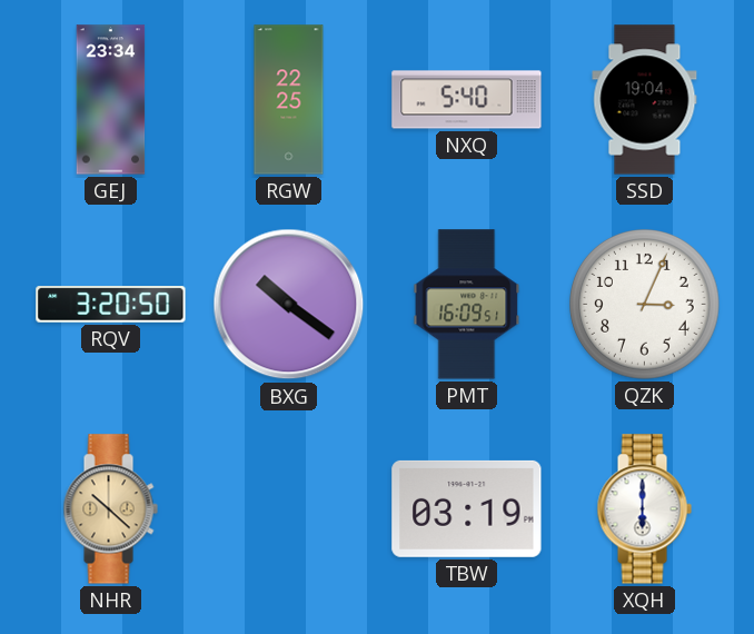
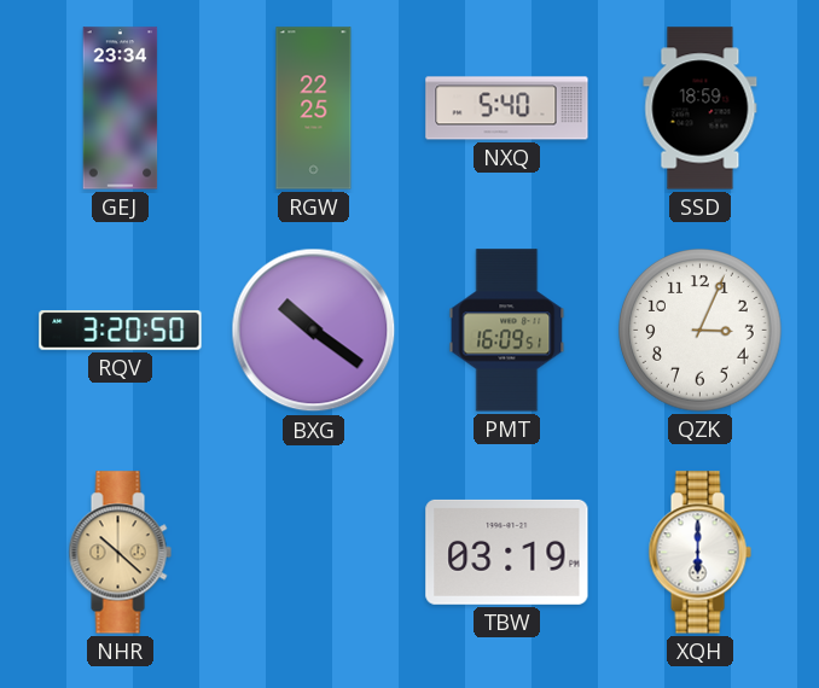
SSD: 19:04 -> 18:59
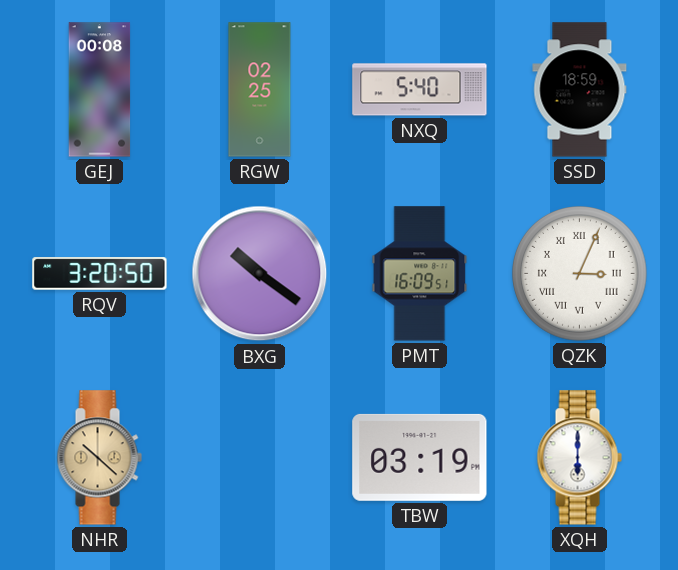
GEJ: 23:34 -> 00:08
RGW: 22:25 -> 02:25
QZK numerals: Arabic -> Roman
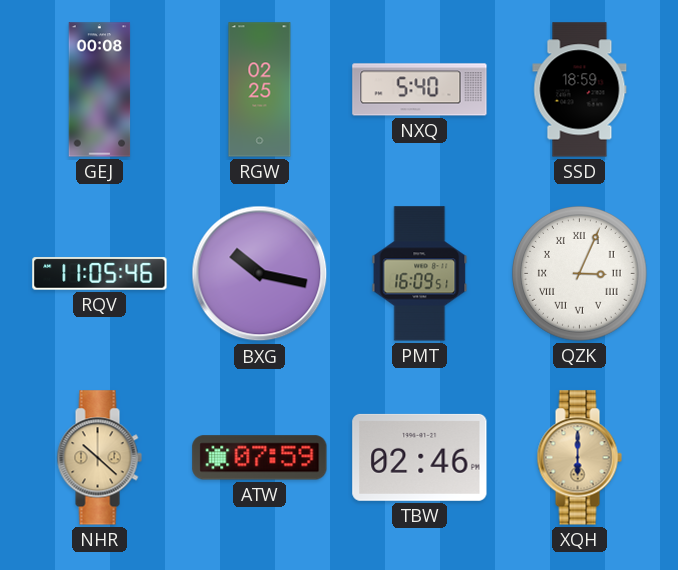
RQV: 3:20 -> 11:05
BXG: 10:21 -> 10:17
ATW: none -> 07:59
TBW: 03:19 -> 02:46
XQH dial: white -> champagne
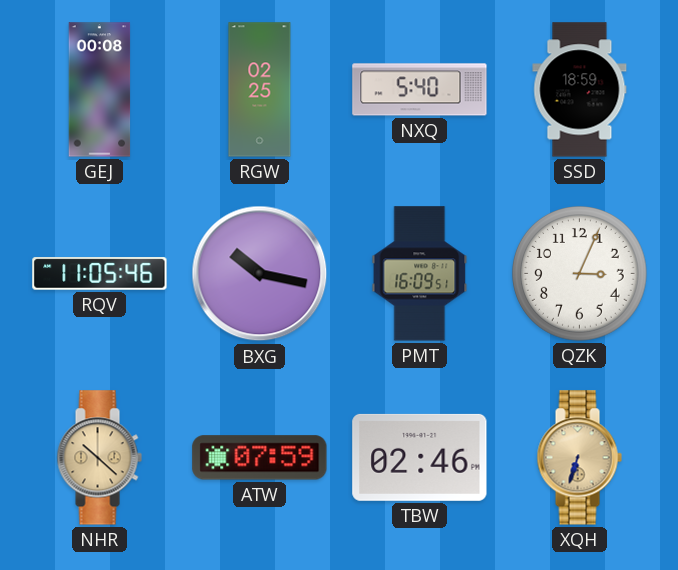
QZK numerals: Roman -> Arabic
XQH: 6:00 -> 6:33
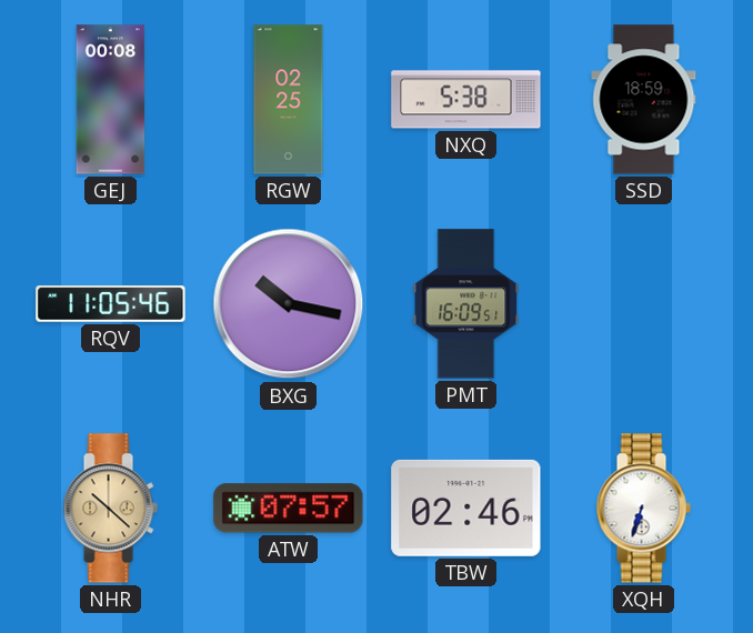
NXQ: 5:40 -> 5:38
QZK: 3:04 -> none
ATW: 07:59 -> 07:57
XQH dial: champagne -> white
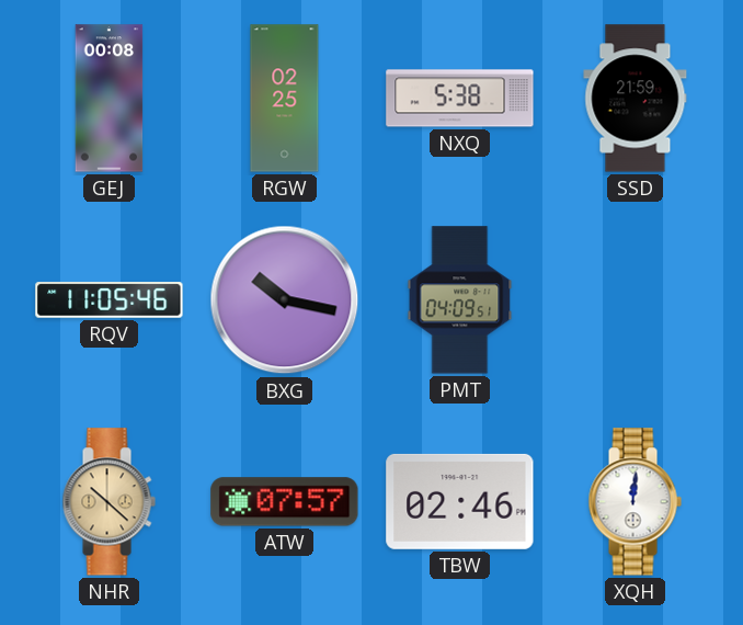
SSD: 18:59 -> 21:59
PMT: 16:09 -> 04:09
XQH: 6:33 -> 12:01
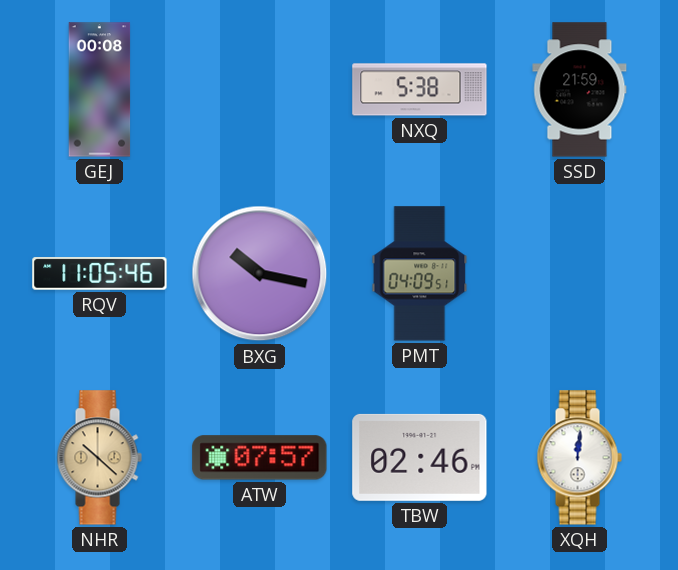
RGW: 02:25 -> none
